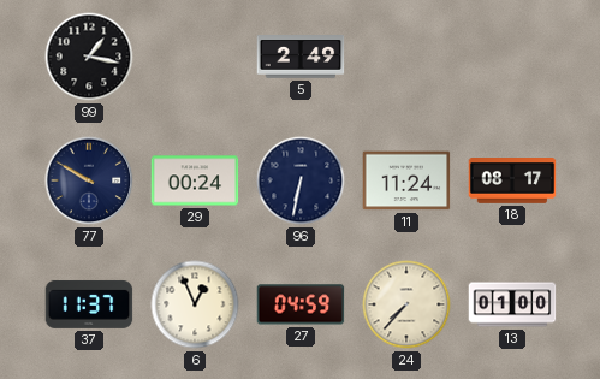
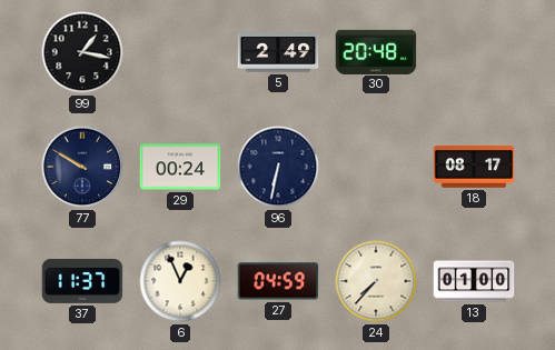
30: none -> 20:48
11: 11:24 -> none
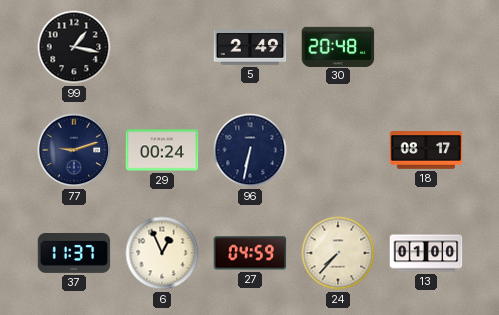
77: 9:50 -> 9:12
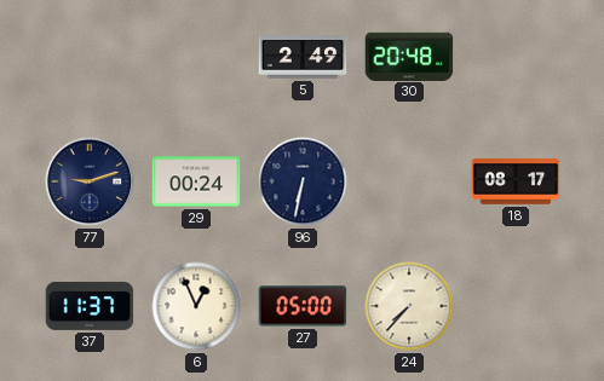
99: 1:17 -> none
27: 04:59 -> 05:00
13: 01:00 -> none
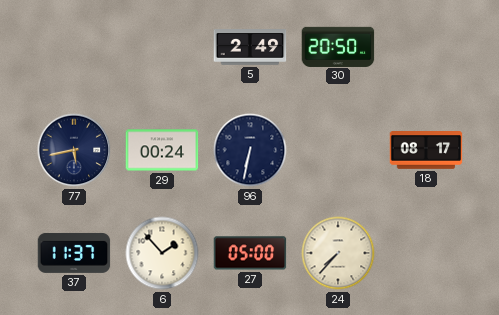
30: 20:48 -> 20:50
77: 9:12 -> 5:43
6: 12:56 -> 1:53
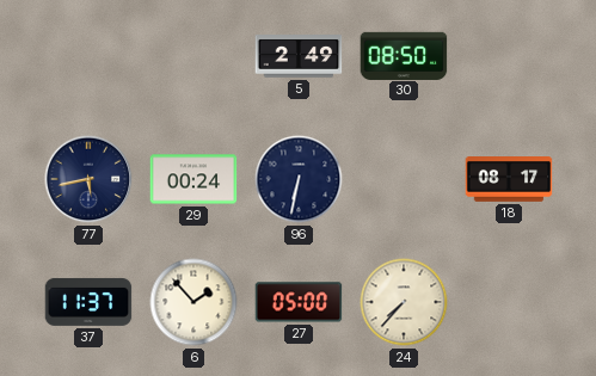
30: 20:50 -> 08:50
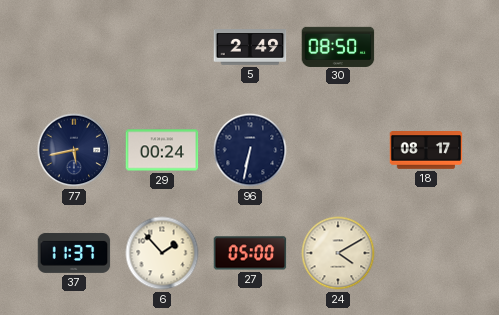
24: 7:37 -> 4:10
